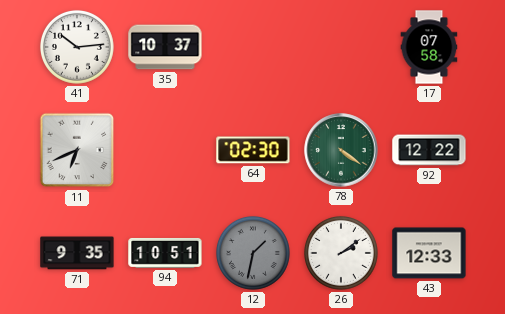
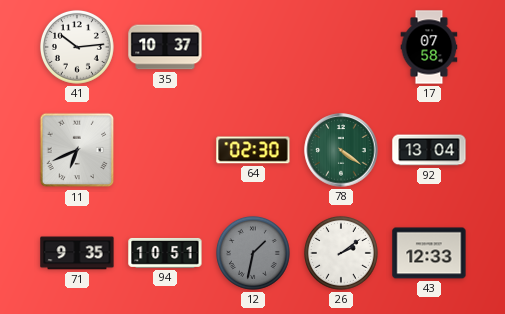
92: 12:22 -> 13:04
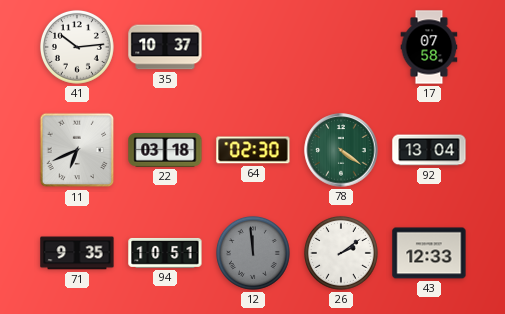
22: none -> 03:18
12: 1:32 -> 11:59
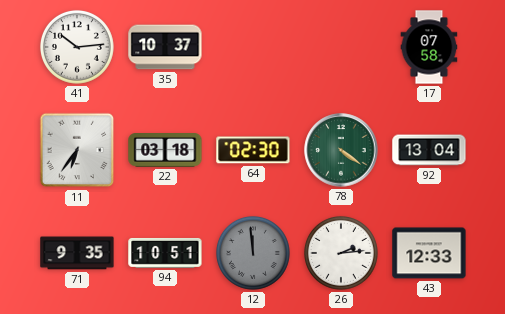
11: 6:41 -> 6:36
26: 2:09 -> 2:14
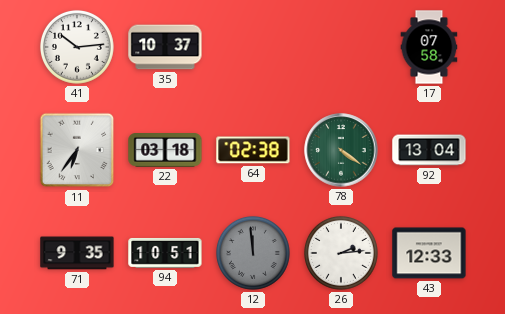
64: 02:30 -> 02:38
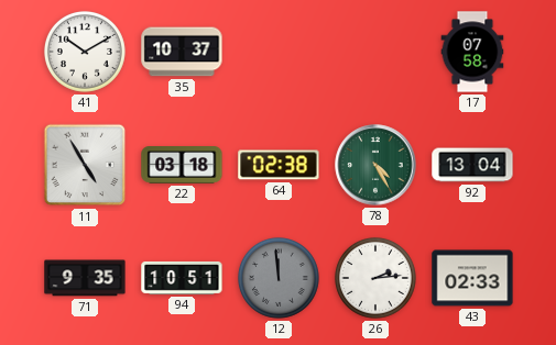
41: 10:14 -> 10:10
11: 6:36 -> 4:55
78: 4:21 -> 4:25
43: 12:33 -> 02:33
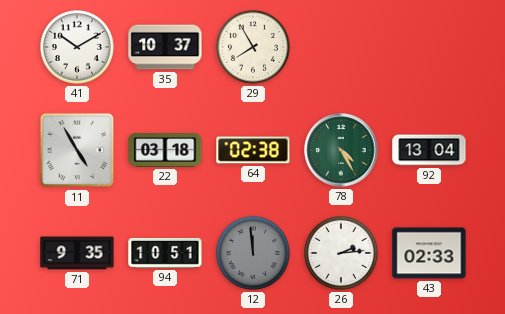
29: none -> 7:55
17: 07:58 -> none
